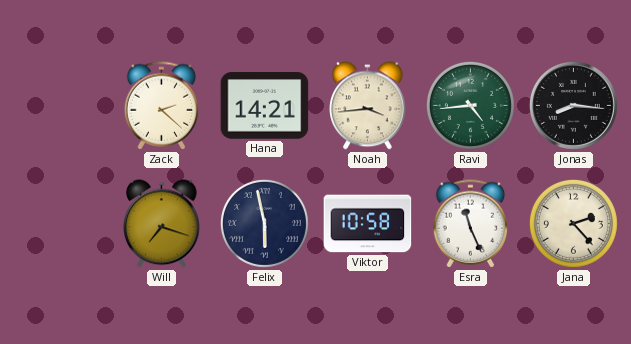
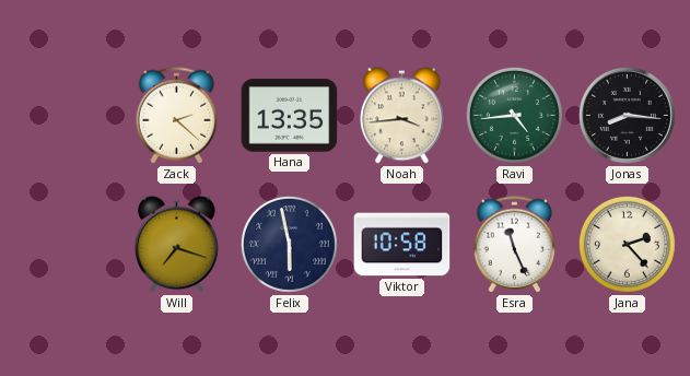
Hana: 14:21 -> 13:35
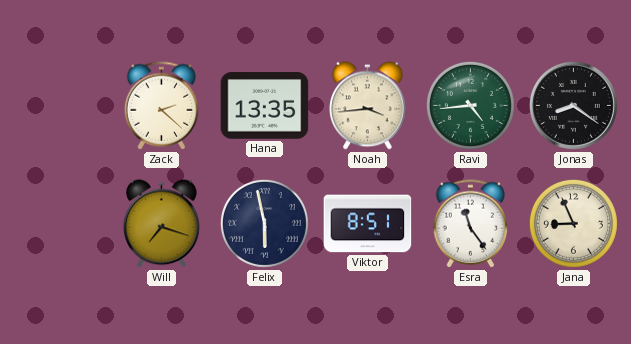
Jonas: 8:16 -> 8:21
Viktor: 10:58 -> 8:51
Esra: 11:26 -> 11:24
Jana: 2:23 -> 8:56
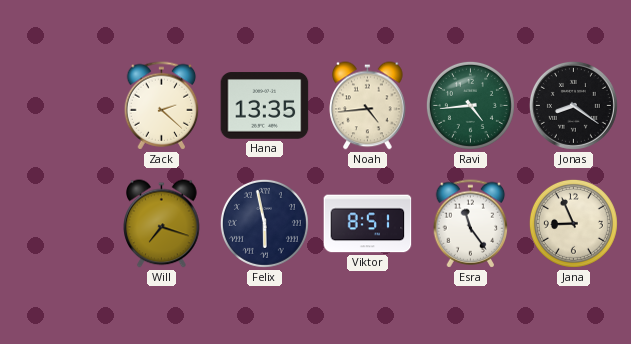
Noah: 3:44 -> 4:44
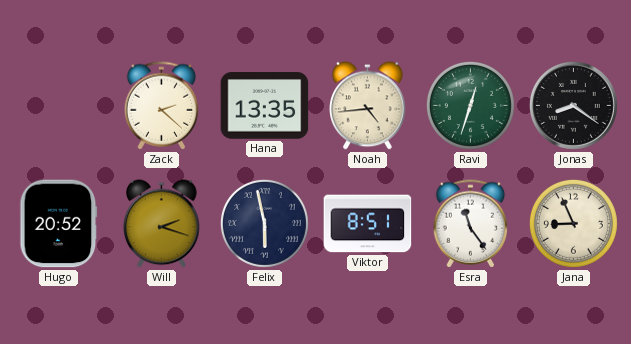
Ravi: 4:44 -> 12:33
Hugo: none -> 20:52
Will: 7:18 -> 2:18
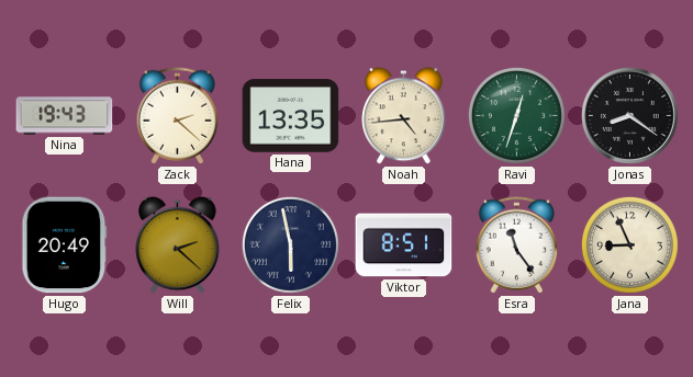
Nina: none -> 19:43
Hugo: 20:52 -> 20:49
Will: 2:18 -> 2:22
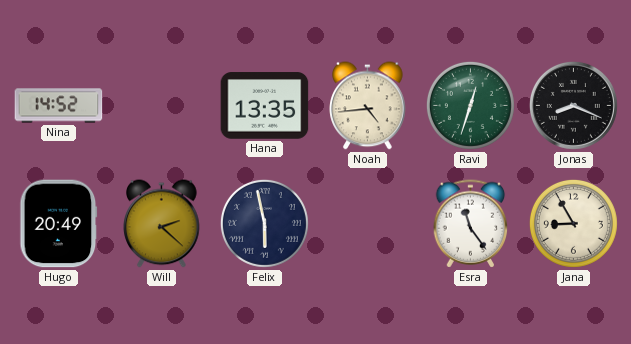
Nina: 19:43 -> 14:52
Zack: 2:22 -> none
Jonas: 8:21 -> 8:19
Viktor: 8:51 -> none
Jana: 8:56 -> 8:55
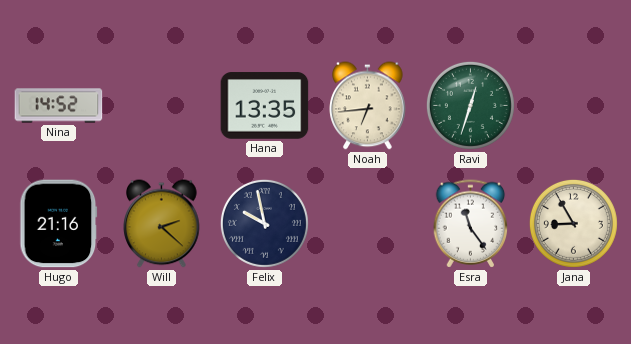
Noah: 4:44 -> 6:44
Jonas: 8:19 -> none
Hugo: 20:49 -> 21:16
Felix: 5:58 -> 9:58
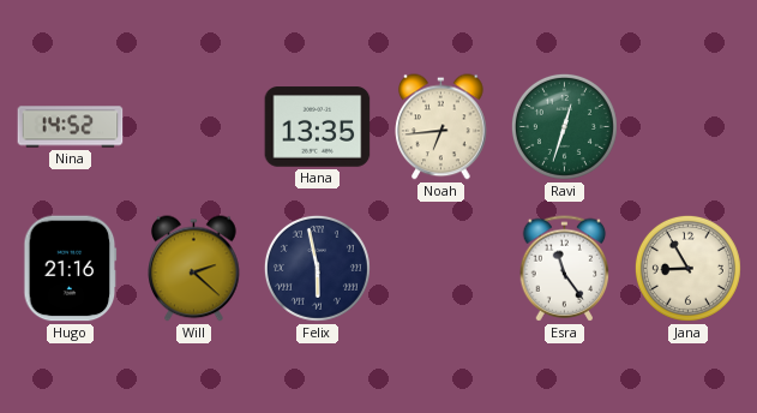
Felix: 9:58 -> 5:58
